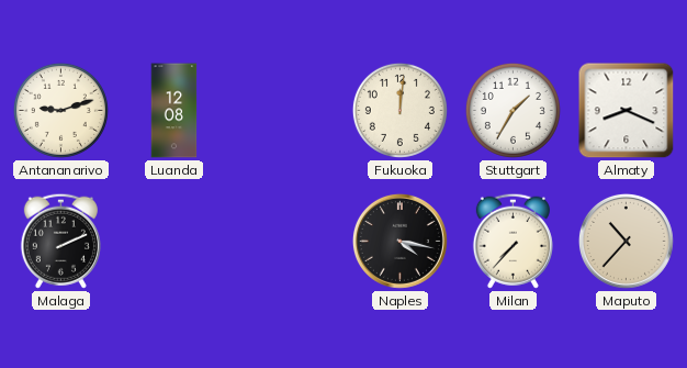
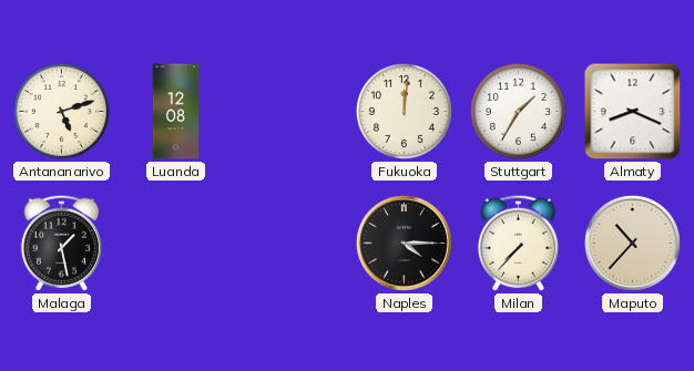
Antananarivo: 9:12 -> 5:12
Malaga: 2:11 -> 1:28
Naples: 4:17 -> 4:15
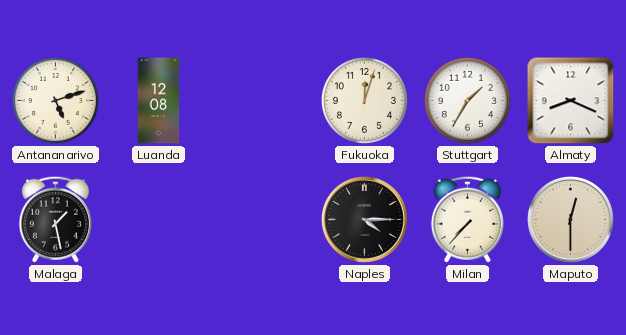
Fukuoka: 12:01 -> 12:03
Maputo: 10:37 -> 12:30
